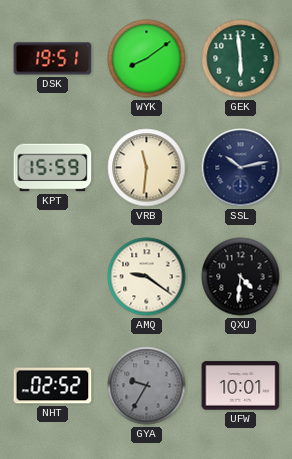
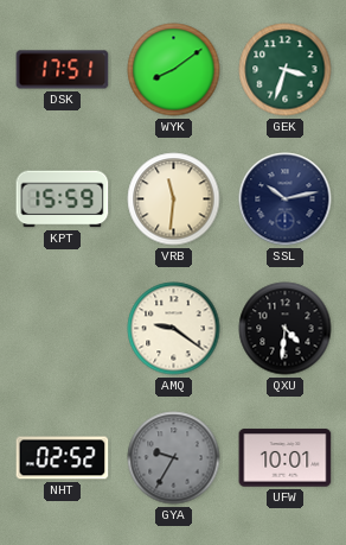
DSK: 19:51 -> 17:51
GEK: 5:59 -> 3:33
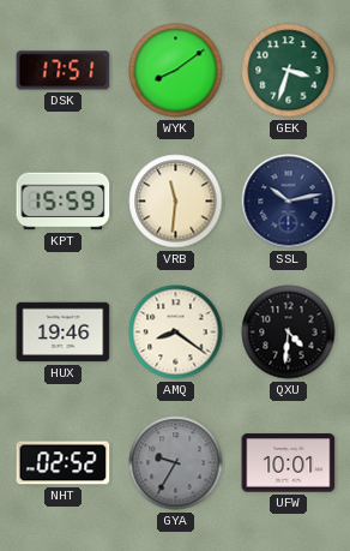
HUX: none -> 19:46
AMQ: 9:21 -> 8:21
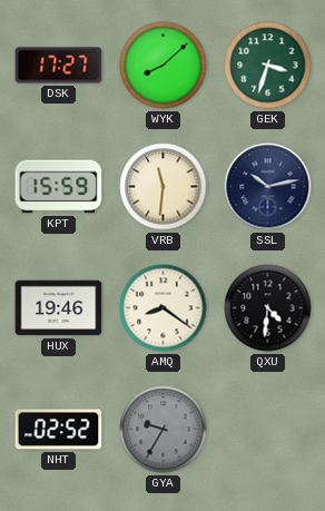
DSK: 17:51 -> 17:27
WYK: 8:09 -> 8:08
UFW: 10:01 -> none
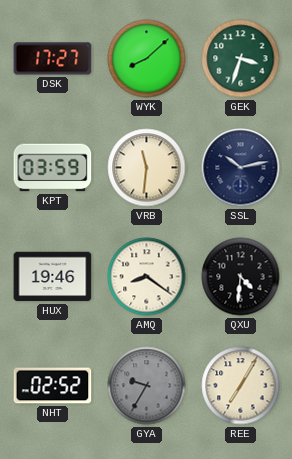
KPT: 15:59 -> 03:59
REE: none -> 7:05
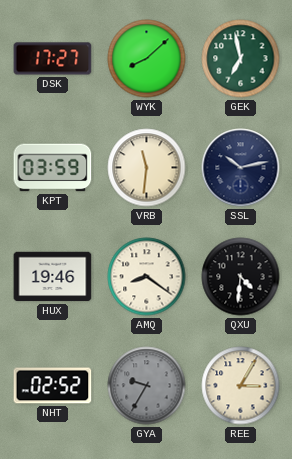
GEK: 3:33 -> 6:58
REE: 7:05 -> 3:05
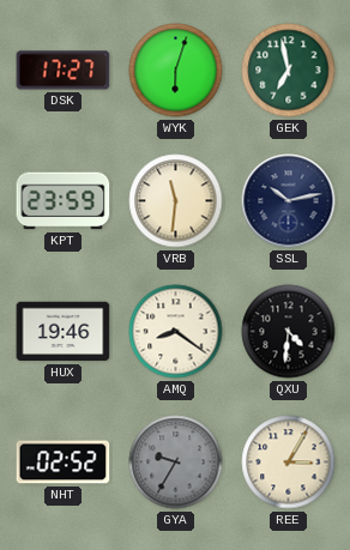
WYK: 8:08 -> 6:03
KPT: 03:59 -> 23:59
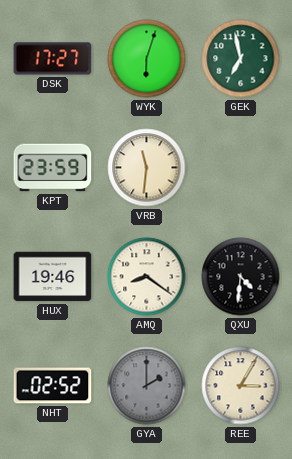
SSL: 10:13 -> none
GYA: 9:35 -> 2:00
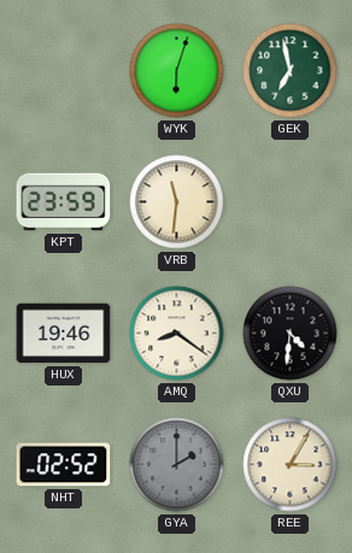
DSK: 17:27 -> none
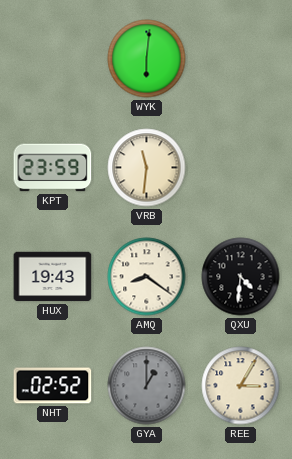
WYK: 6:03 -> 6:01
GEK: 6:58 -> none
HUX: 19:46 -> 19:43
GYA: 2:00 -> 1:00
